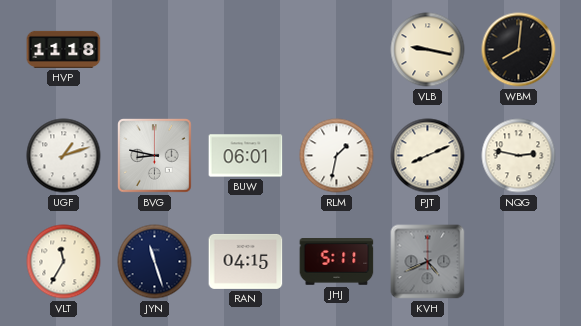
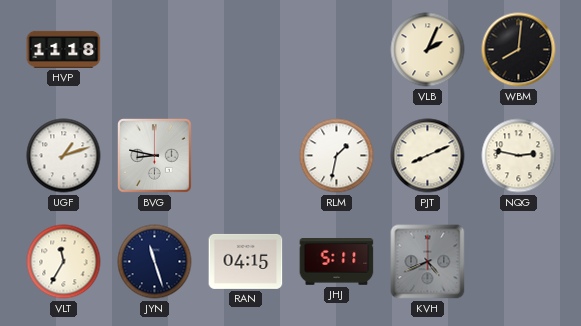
VLB: 9:17 -> 2:04
BUW: 06:01 -> none
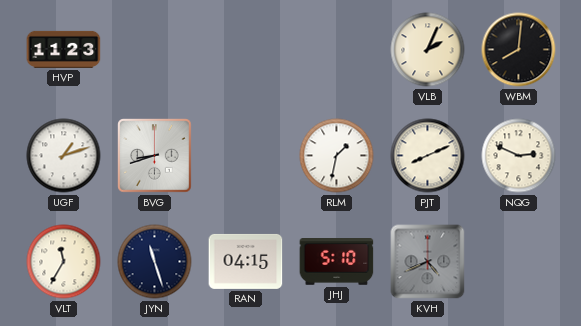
HVP: 11:18 -> 11:23
BVG: 8:47 -> 8:42
NQG: 2:47 -> 2:49
JHJ: 5:11 -> 5:10
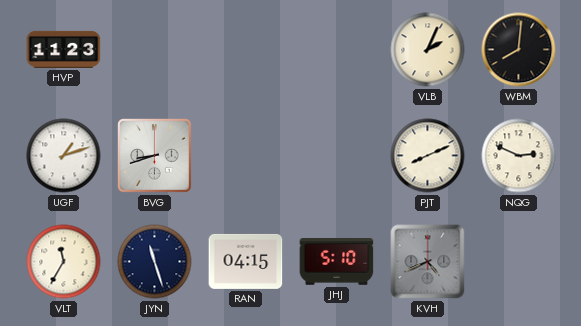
RLM: 1:32 -> none
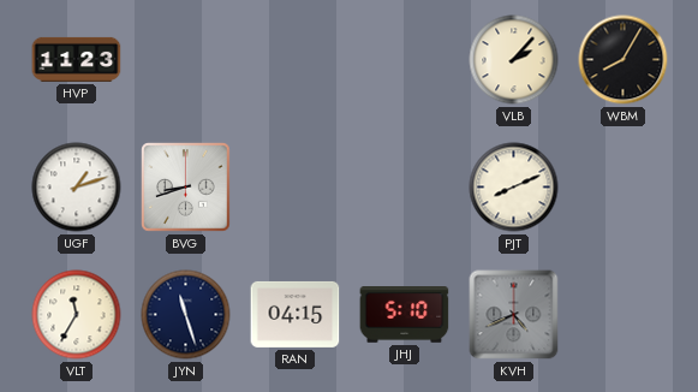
VLB: 2:04 -> 2:07
WBM: 8:01 -> 8:05
NQG: 2:49 -> none
